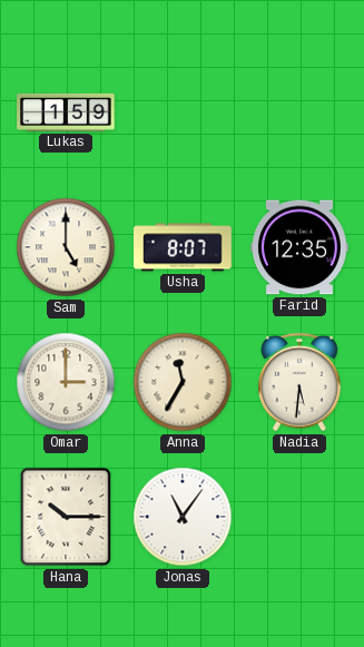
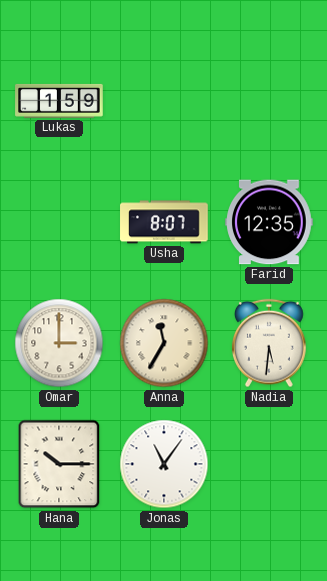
Sam: 5:00 -> none
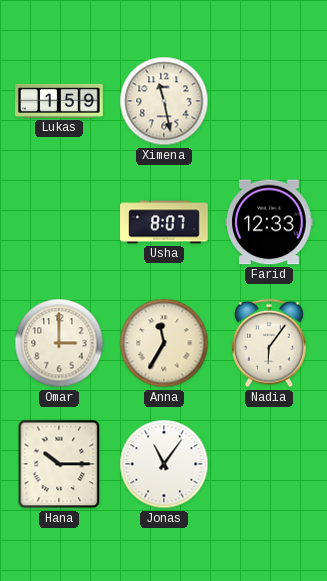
Ximena: none -> 11:28
Farid: 12:35 -> 12:33
Nadia: 5:31 -> 6:06
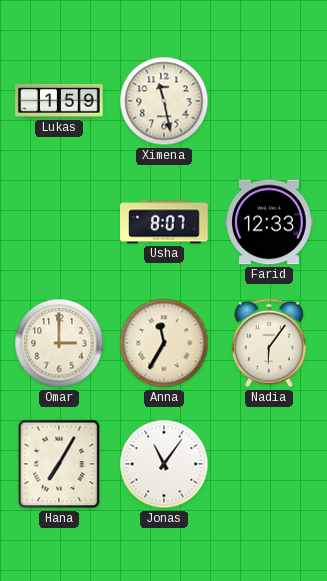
Hana: 10:15 -> 7:05
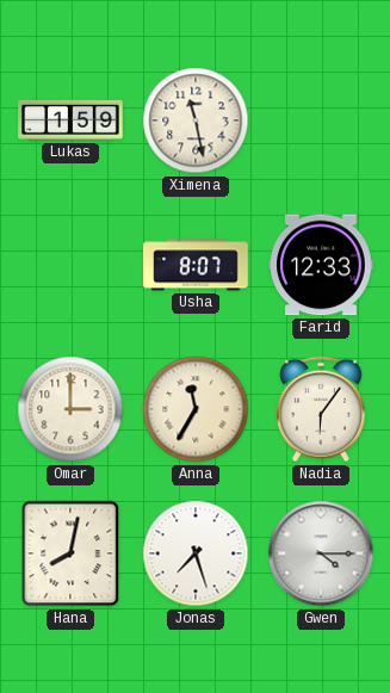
Hana: 7:05 -> 8:02
Jonas: 11:06 -> 7:27
Gwen: none -> 4:15
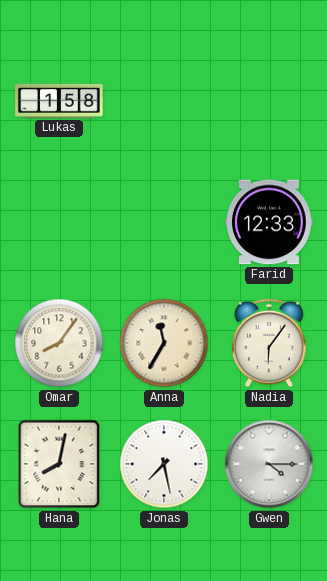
Lukas: 1:59 -> 1:58
Ximena: 11:28 -> none
Usha: 8:07 -> none
Omar: 3:00 -> 8:06
Jonas: 7:27 -> 7:28
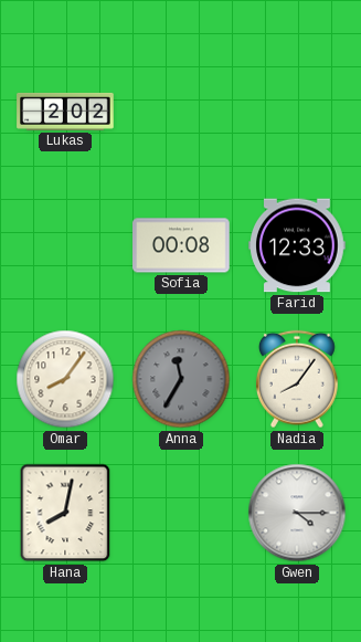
Lukas: 1:58 -> 2:02
Sofia: none -> 00:08
Anna dial: cream -> grey
Nadia: 6:06 -> 8:06
Jonas: 7:28 -> none
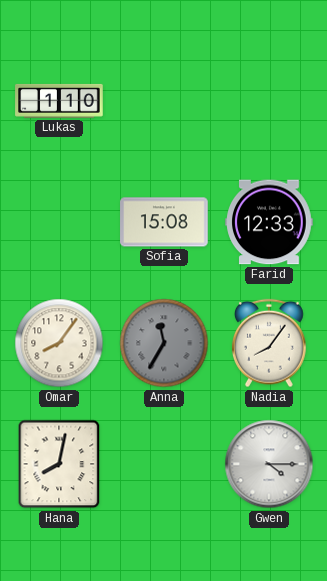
Lukas: 2:02 -> 1:10
Sofia: 00:08 -> 15:08
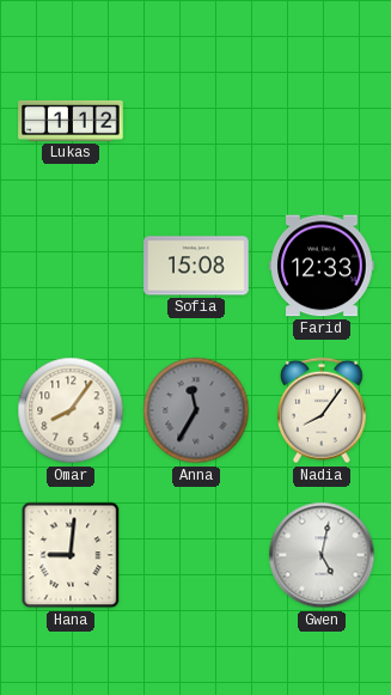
Lukas: 1:10 -> 1:12
Hana: 8:02 -> 9:01
Gwen: 4:15 -> 5:02
